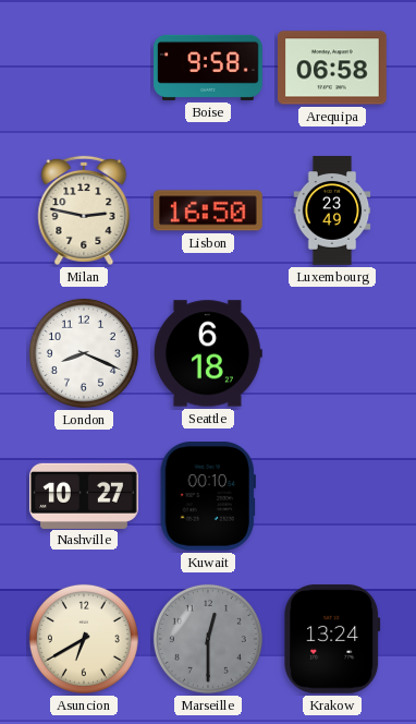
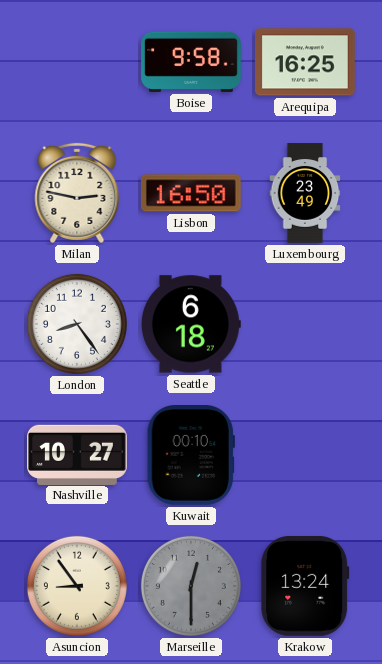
Arequipa: 06:58 -> 16:25
London: 8:19 -> 8:24
Asuncion: 6:40 -> 8:54
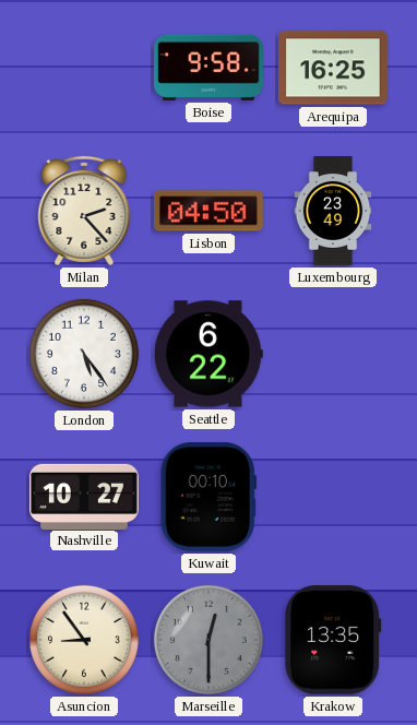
Milan: 2:47 -> 2:23
Lisbon: 16:50 -> 04:50
London: 8:24 -> 5:24
Seattle: 6:18 -> 6:22
Krakow: 13:24 -> 13:35
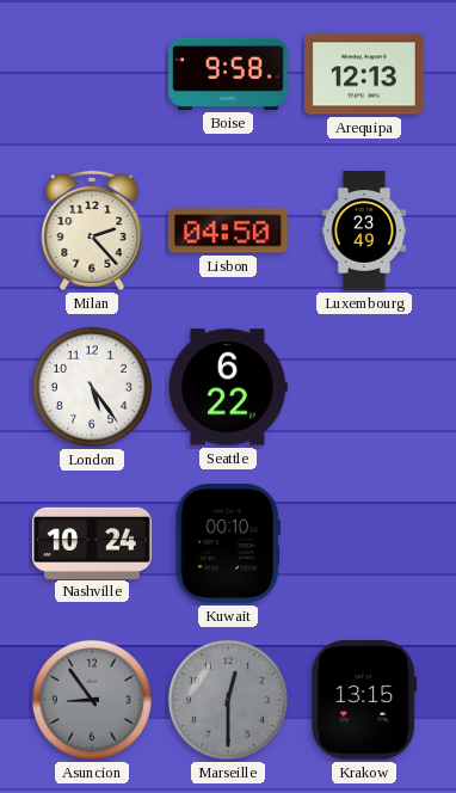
Arequipa: 16:25 -> 12:13
Nashville: 10:27 -> 10:24
Asuncion dial: cream -> grey
Krakow: 13:35 -> 13:15
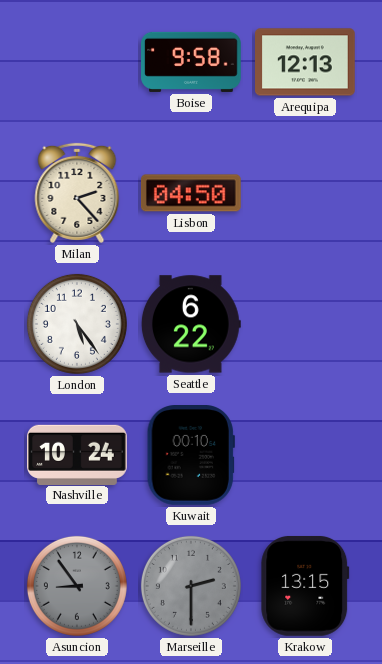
Luxembourg: 23:49 -> none
Marseille: 12:30 -> 2:30
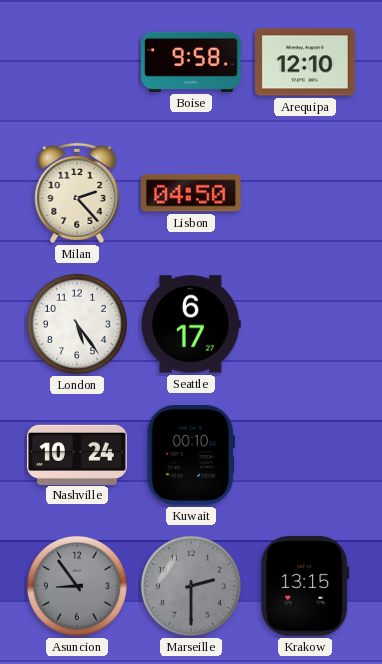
Arequipa: 12:13 -> 12:10
Seattle: 6:22 -> 6:17
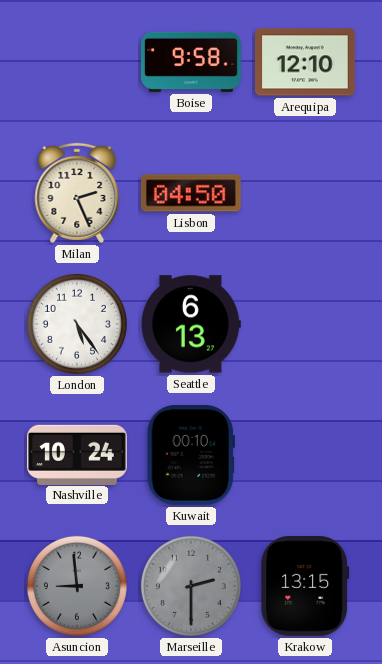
Milan: 2:23 -> 2:26
Seattle: 6:17 -> 6:13
Asuncion: 8:54 -> 8:59
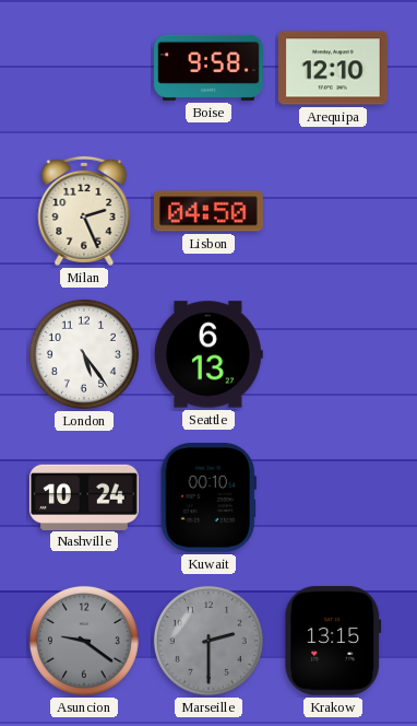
Asuncion: 8:59 -> 9:21
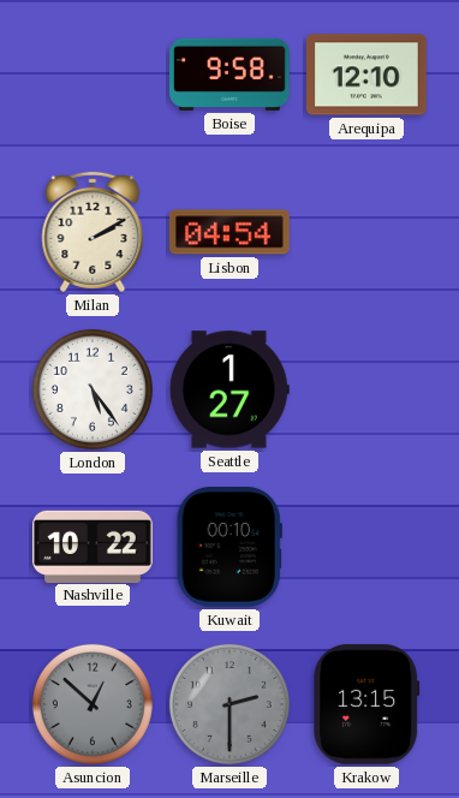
Milan: 2:26 -> 2:10
Lisbon: 04:50 -> 04:54
Seattle: 6:13 -> 1:27
Nashville: 10:24 -> 10:22
Asuncion: 9:21 -> 12:52
